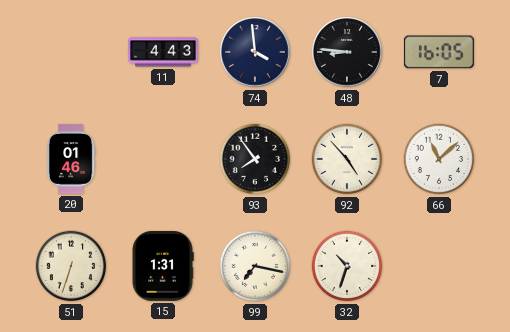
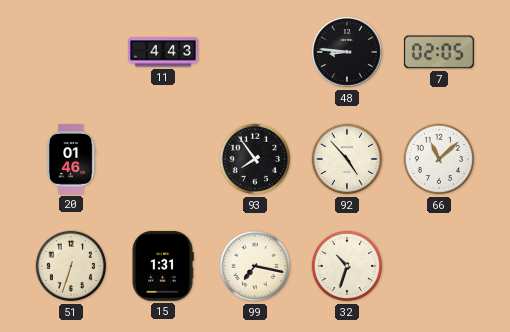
74: 3:59 -> none
7: 16:05 -> 02:05
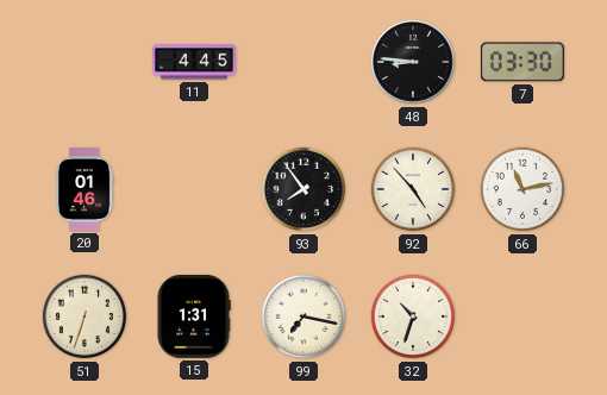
11: 4:43 -> 4:45
7: 02:05 -> 03:30
66: 11:08 -> 11:13
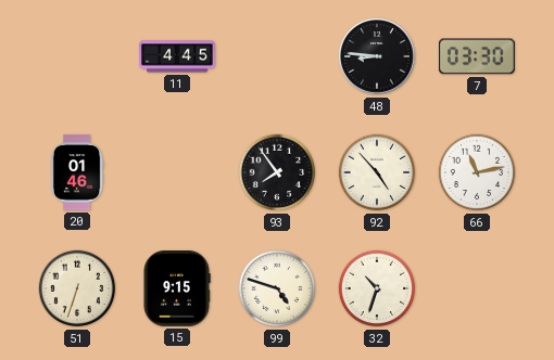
15: 1:31 -> 9:15
99: 7:17 -> 4:48
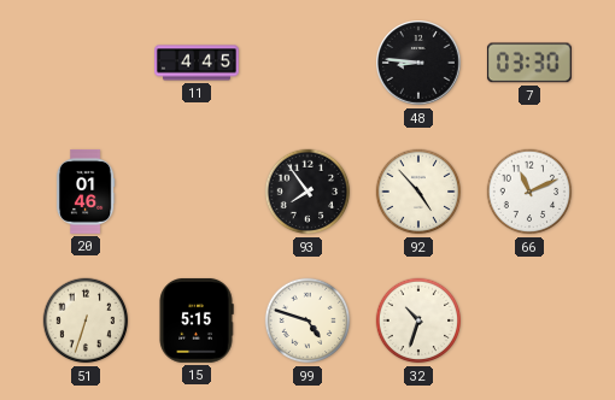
66: 11:13 -> 11:11
15: 9:15 -> 5:15
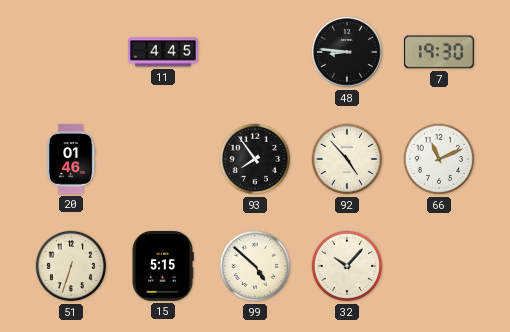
7: 03:30 -> 19:30
99: 4:48 -> 4:52
32: 10:33 -> 10:07
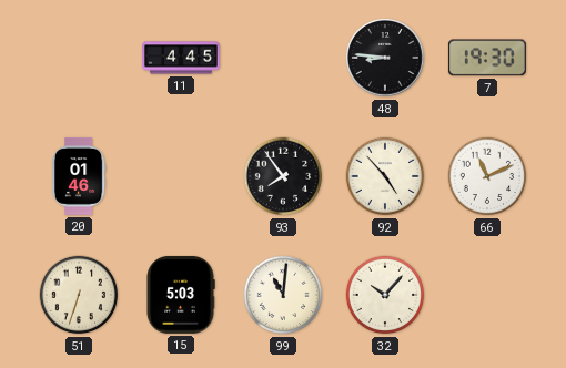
15: 5:15 -> 5:03
99: 4:52 -> 11:01
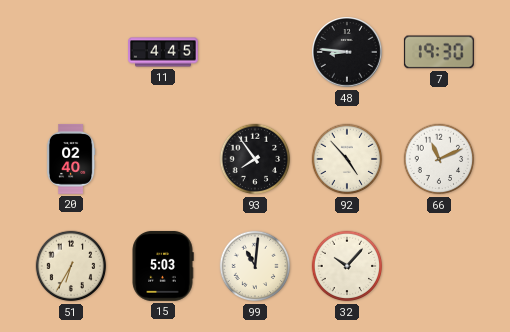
20: 01:46 -> 02:40
51: 6:33 -> 6:35
